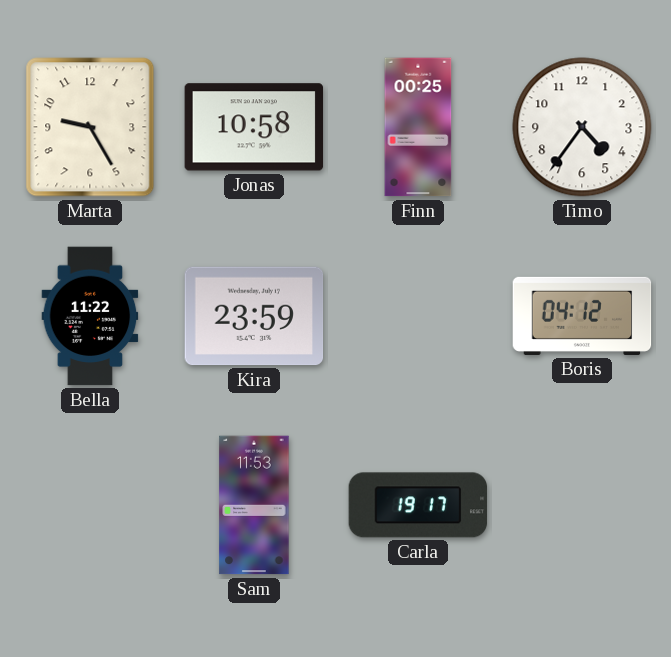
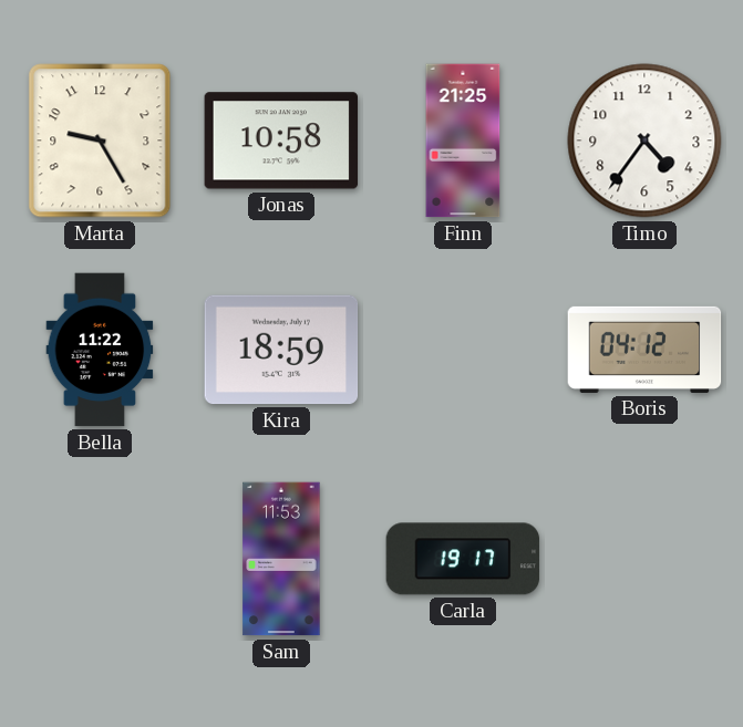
Finn: 00:25 -> 21:25
Kira: 23:59 -> 18:59
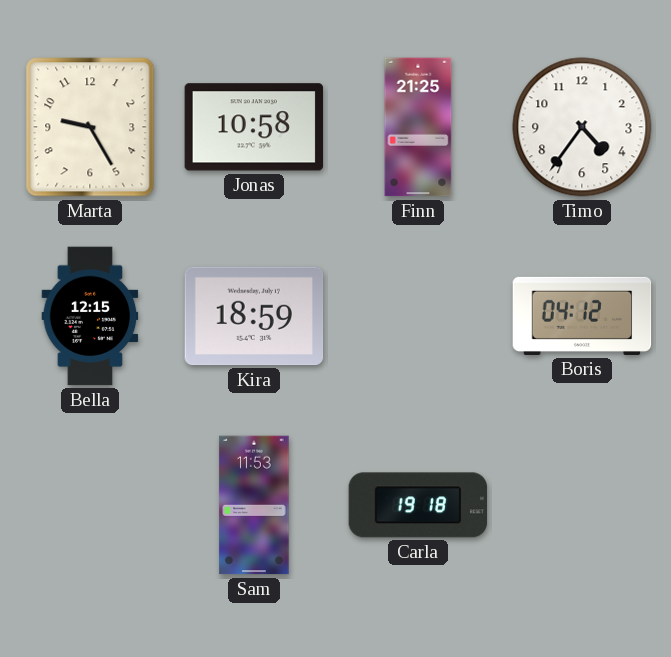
Bella: 11:22 -> 12:15
Carla: 19:17 -> 19:18
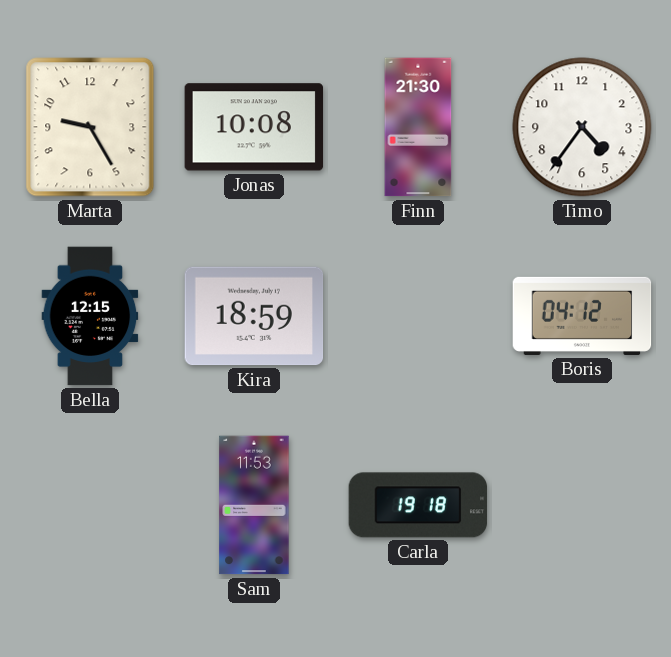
Jonas: 10:58 -> 10:08
Finn: 21:25 -> 21:30
